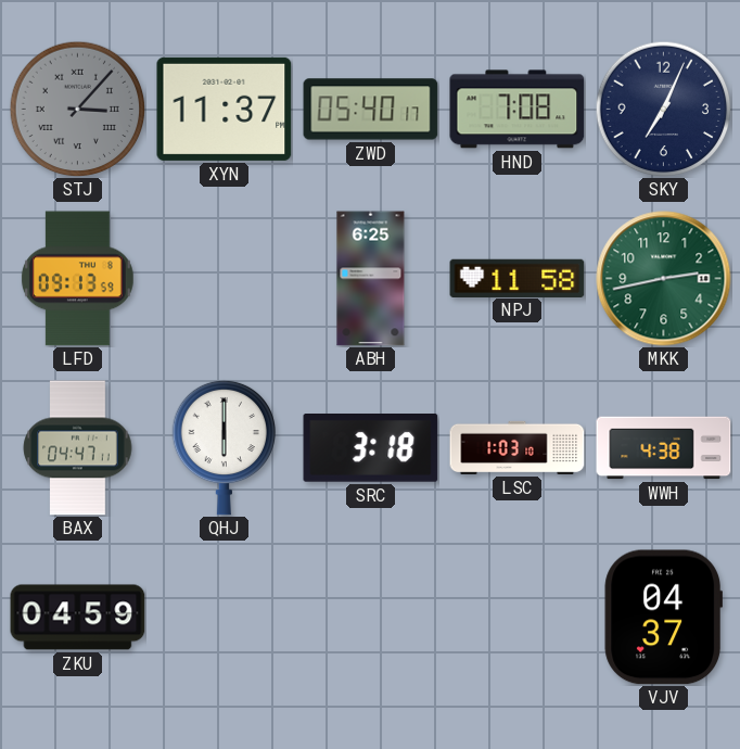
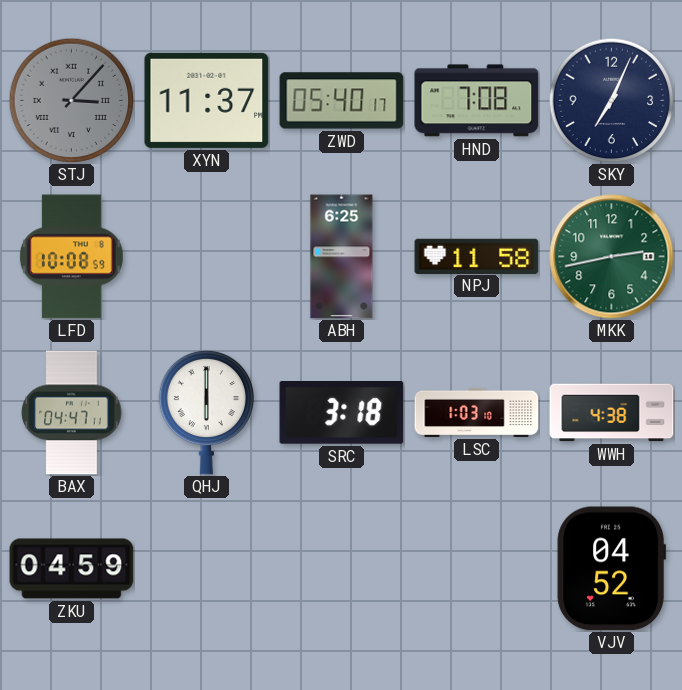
LFD: 09:13 -> 10:08
VJV: 04:37 -> 04:52
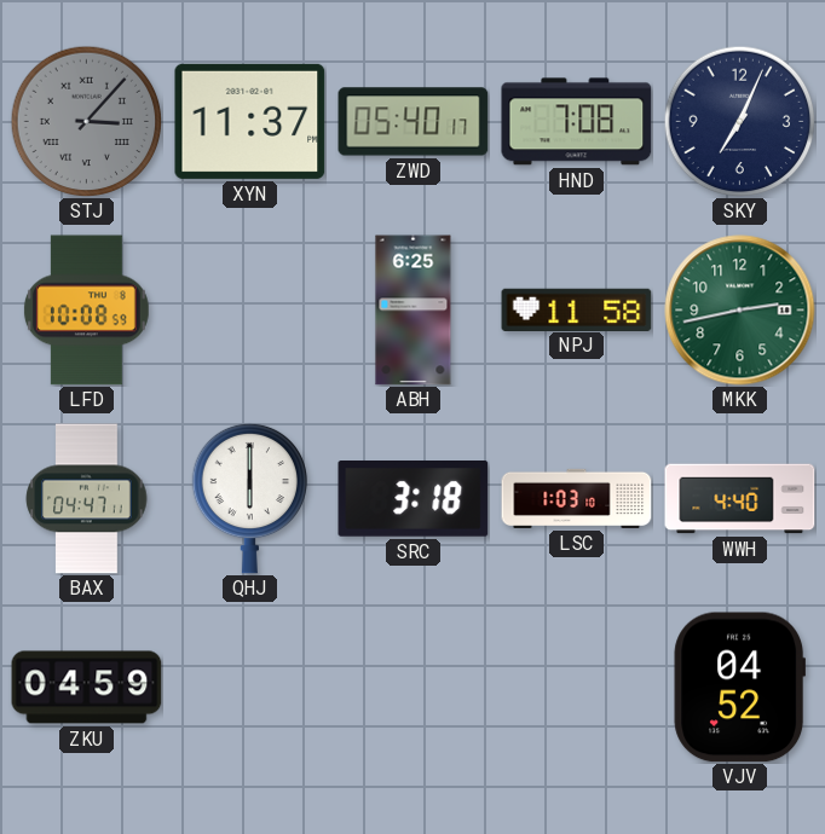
WWH: 4:38 -> 4:40
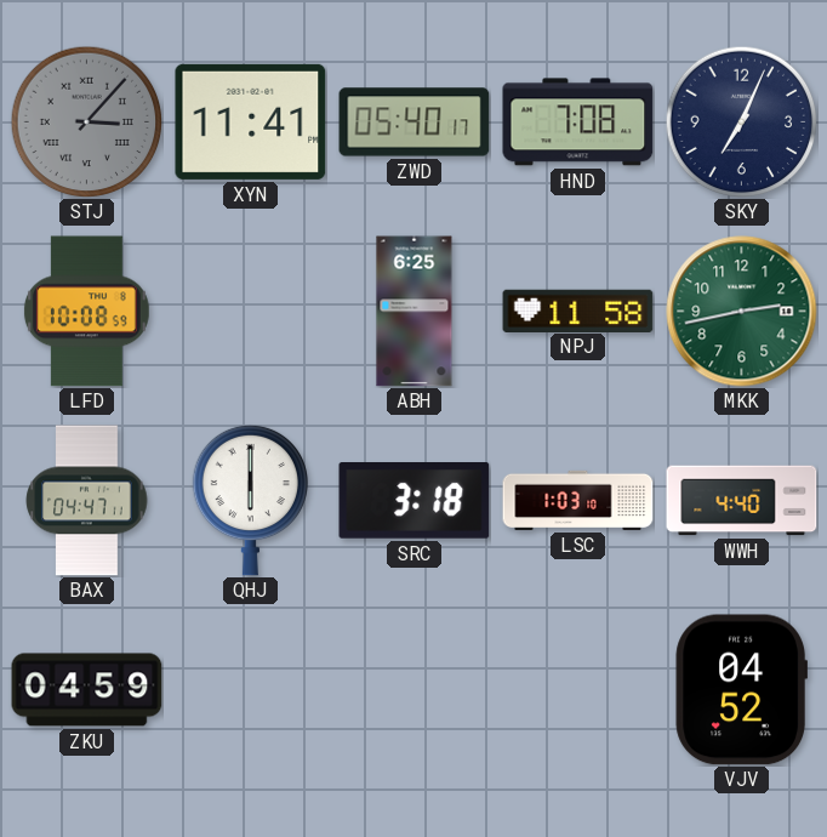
XYN: 11:37 -> 11:41
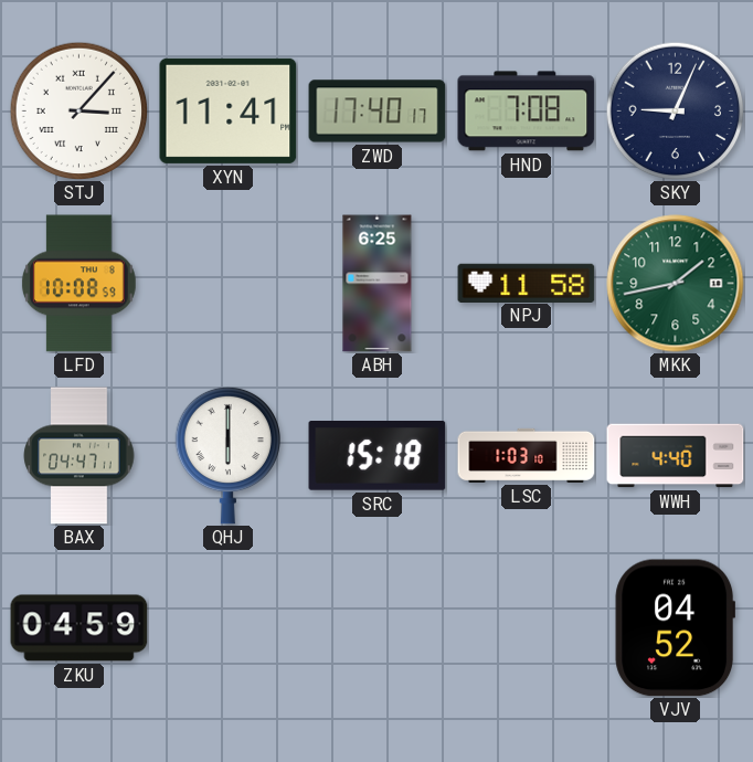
STJ dial: grey -> white
ZWD: 05:40 -> 17:40
SKY: 7:04 -> 9:04
MKK: 2:43 -> 1:43
SRC: 3:18 -> 15:18
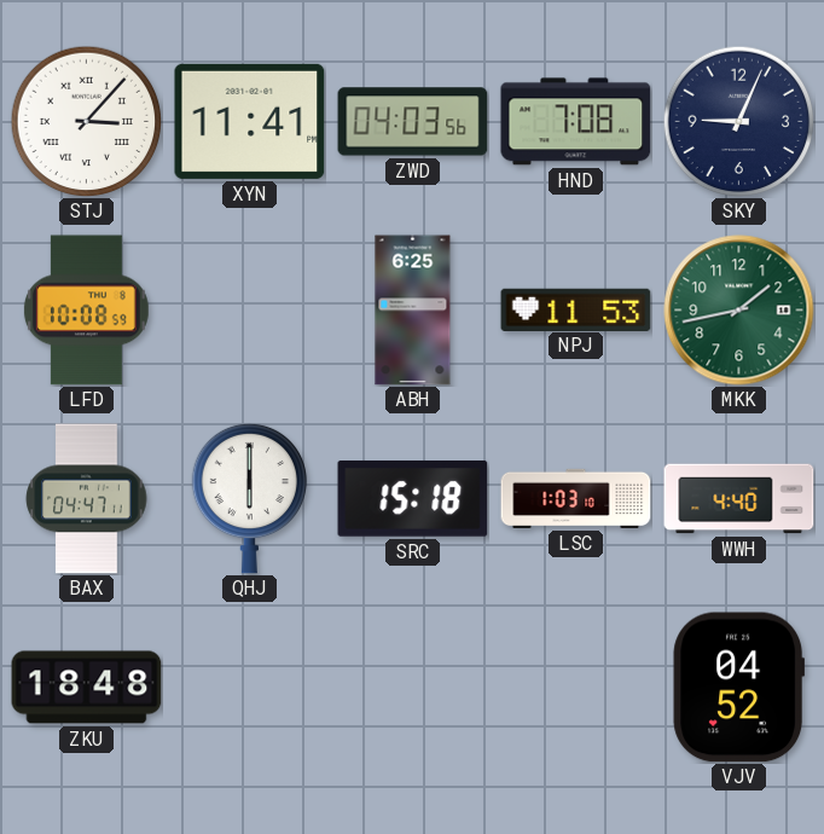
ZWD: 17:40 -> 04:03
NPJ: 11:58 -> 11:53
ZKU: 04:59 -> 18:48
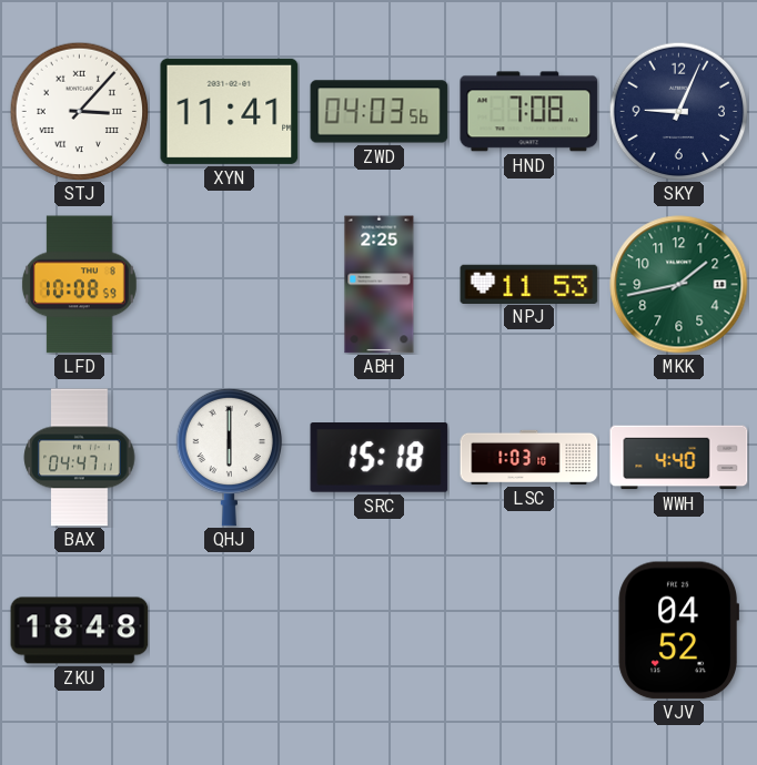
ABH: 6:25 -> 2:25
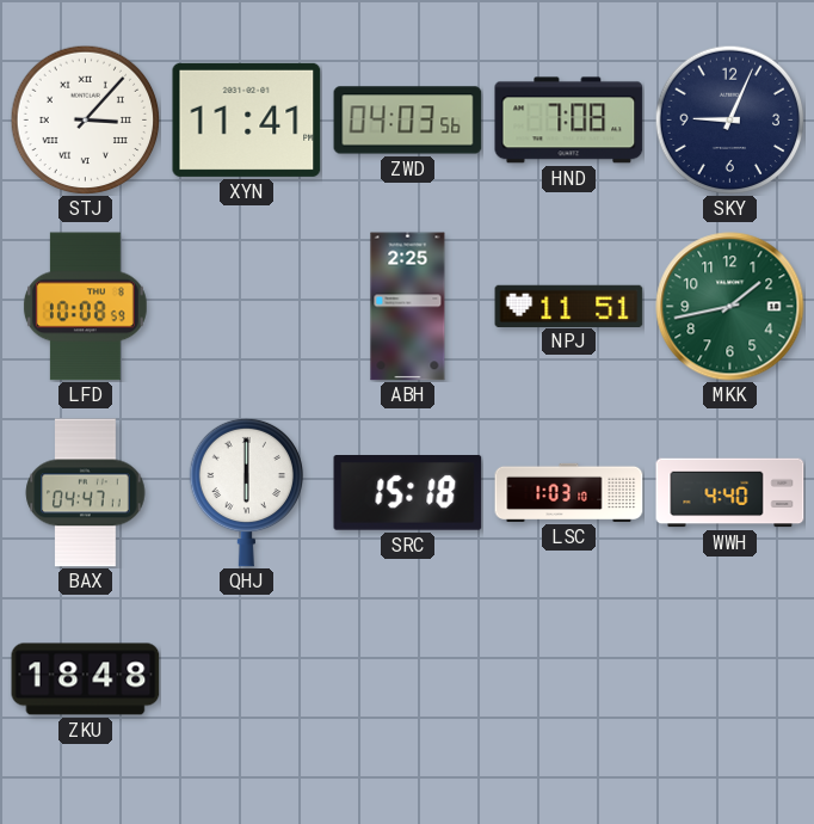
NPJ: 11:53 -> 11:51
VJV: 04:52 -> none
